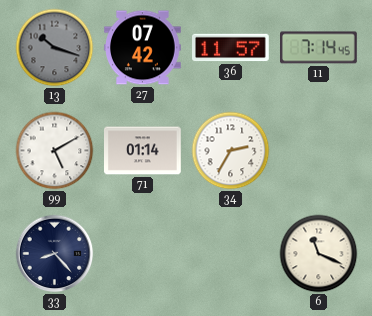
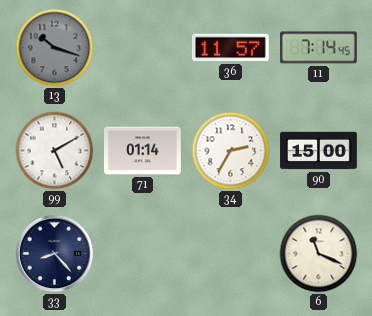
27: 07:42 -> none
90: none -> 15:00
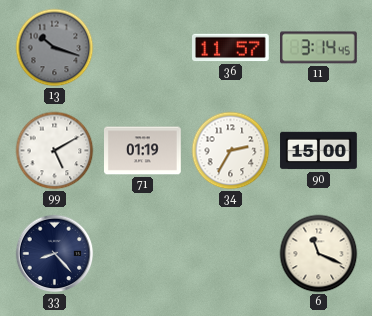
11: 7:14 -> 3:14
71: 01:14 -> 01:19
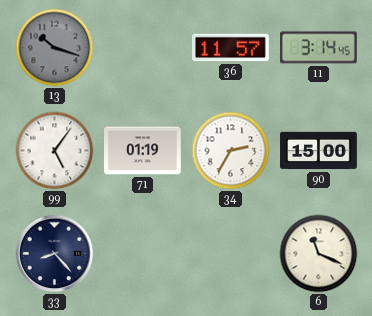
99: 5:10 -> 5:06
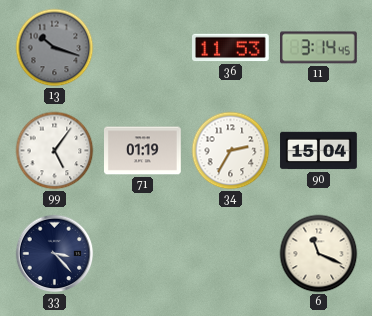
36: 11:57 -> 11:53
90: 15:00 -> 15:04
33: 8:23 -> 3:23
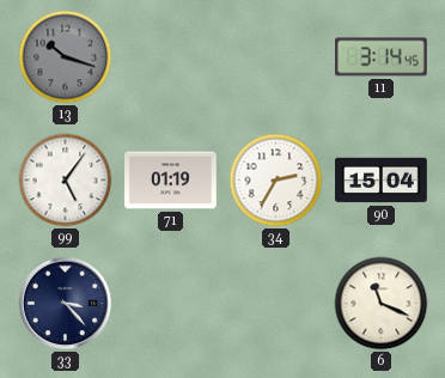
36: 11:53 -> none
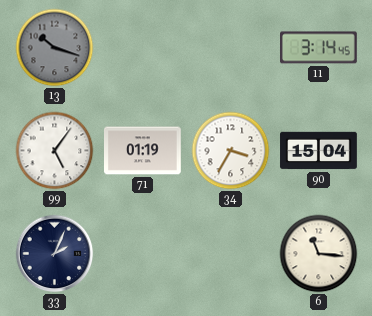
34: 2:35 -> 3:35
33: 3:23 -> 2:04
6: 11:19 -> 11:16
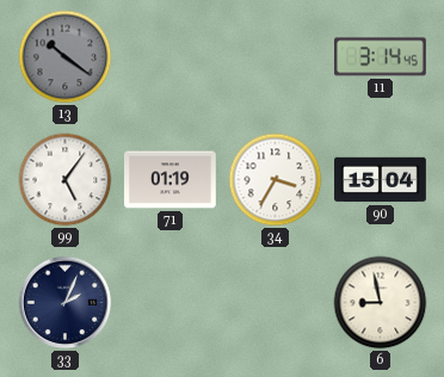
13: 10:18 -> 10:21
6: 11:16 -> 8:58
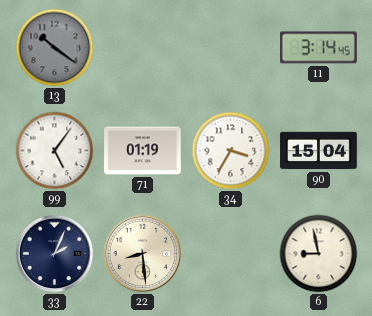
22: none -> 8:29
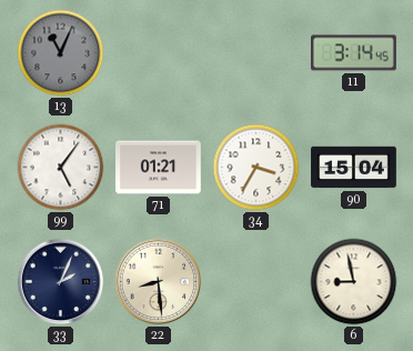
13: 10:21 -> 11:04
71: 01:19 -> 01:21
